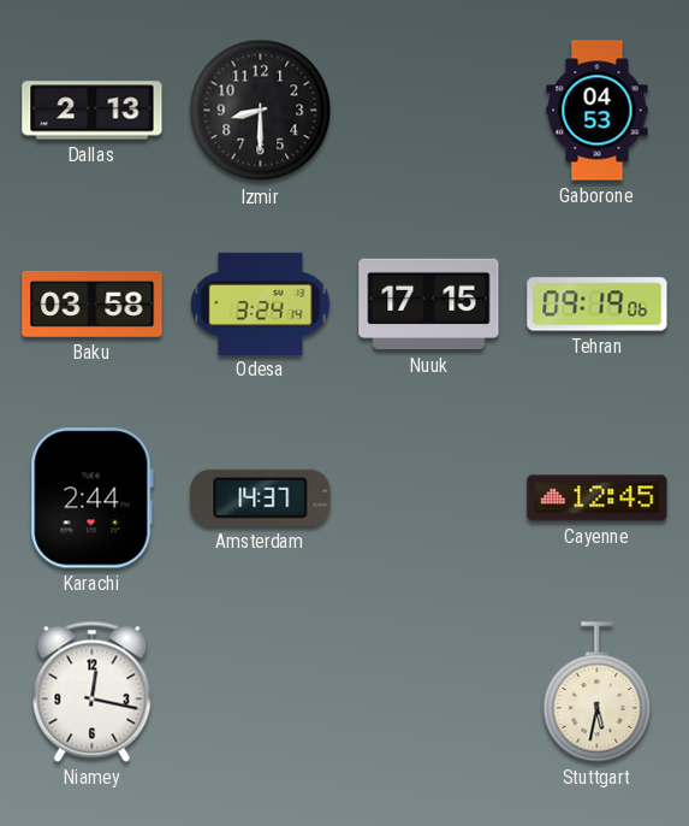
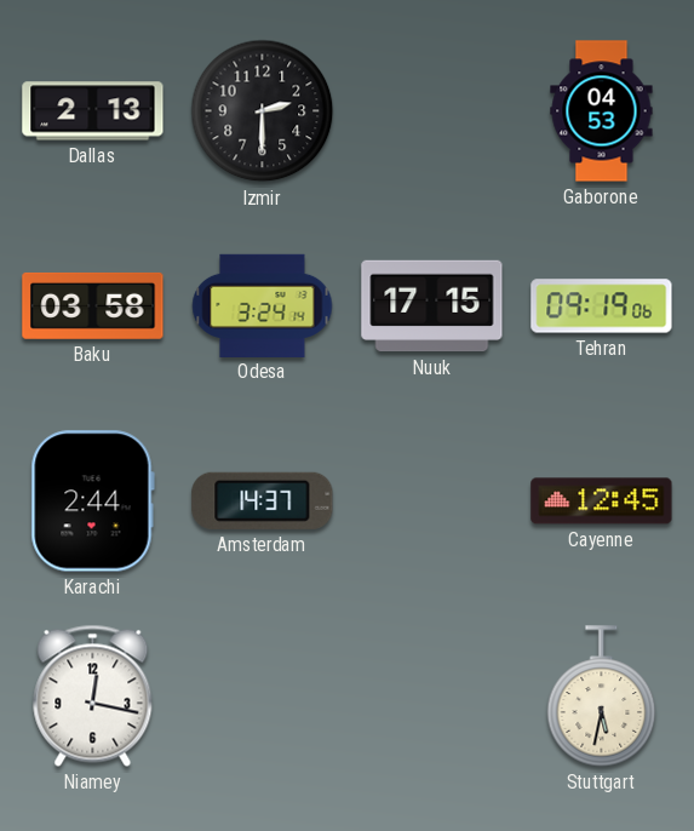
Izmir: 8:30 -> 2:30
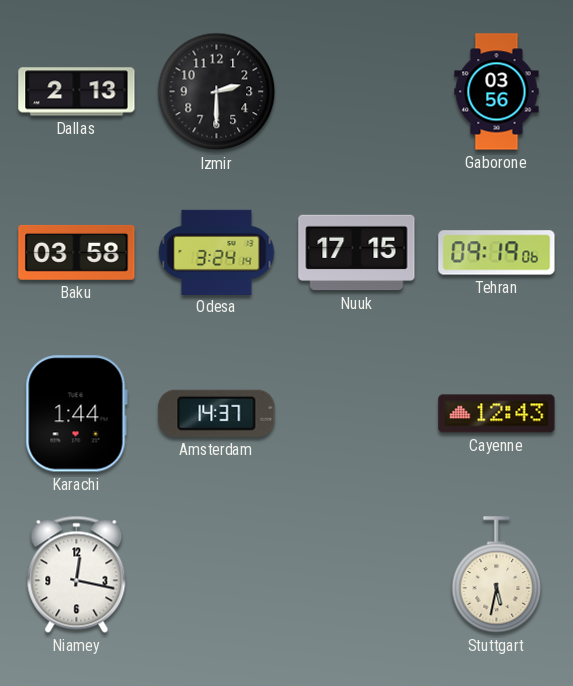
Gaborone: 04:53 -> 03:56
Karachi: 2:44 -> 1:44
Cayenne: 12:45 -> 12:43
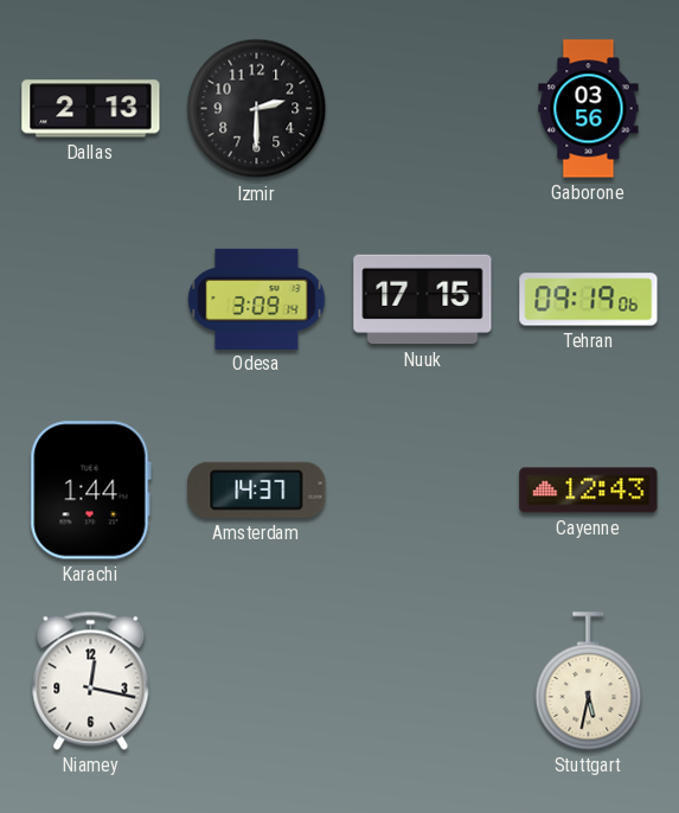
Baku: 03:58 -> none
Odesa: 3:24 -> 3:09
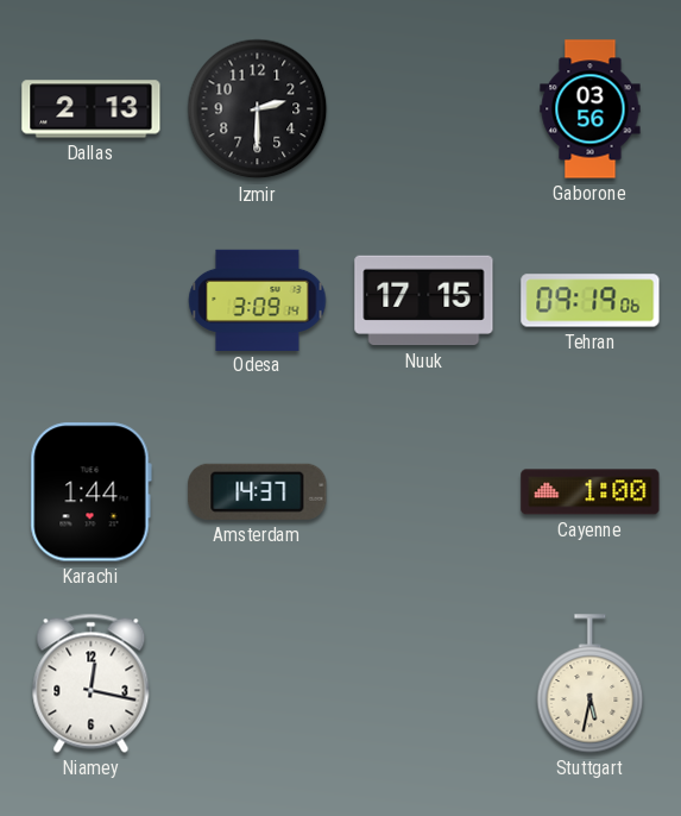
Cayenne: 12:43 -> 1:00
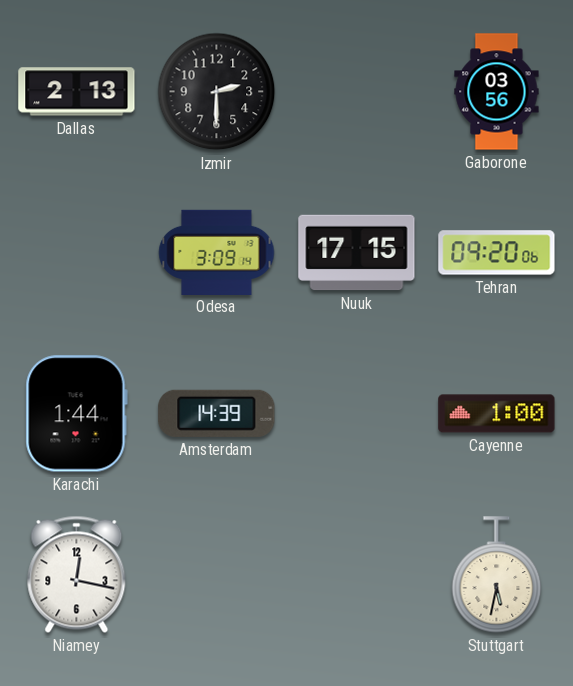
Tehran: 09:19 -> 09:20
Amsterdam: 14:37 -> 14:39
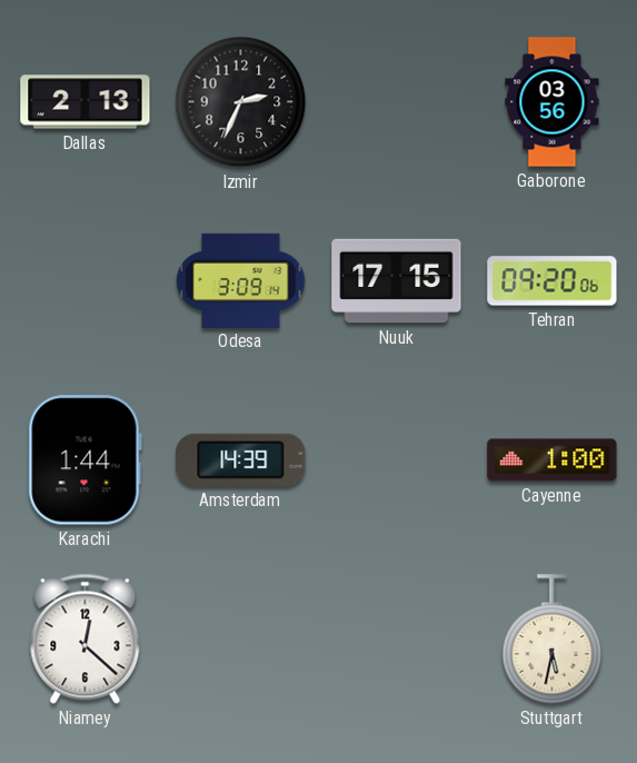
Izmir: 2:30 -> 2:34
Niamey: 12:17 -> 12:22
